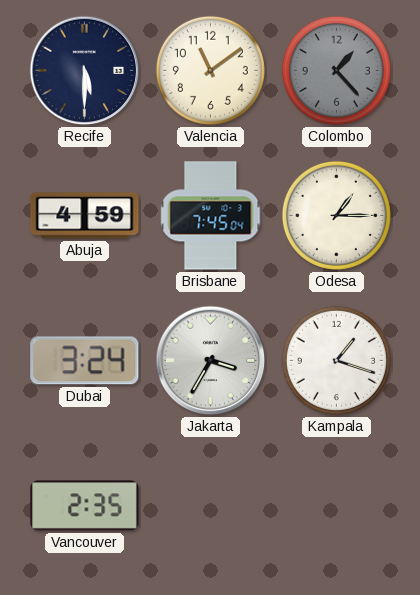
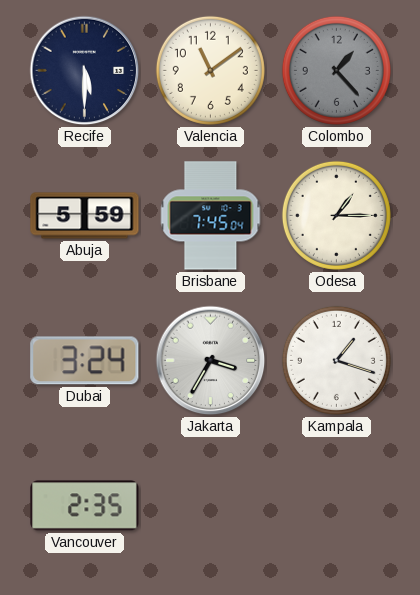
Abuja: 4:59 -> 5:59
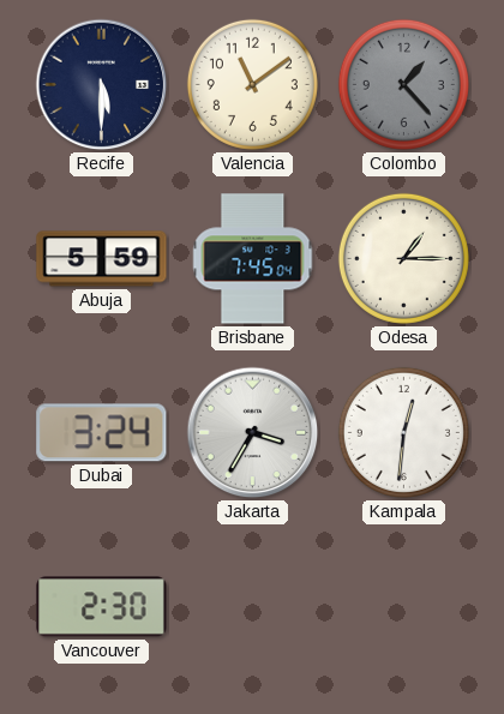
Kampala: 1:18 -> 12:31
Vancouver: 2:35 -> 2:30
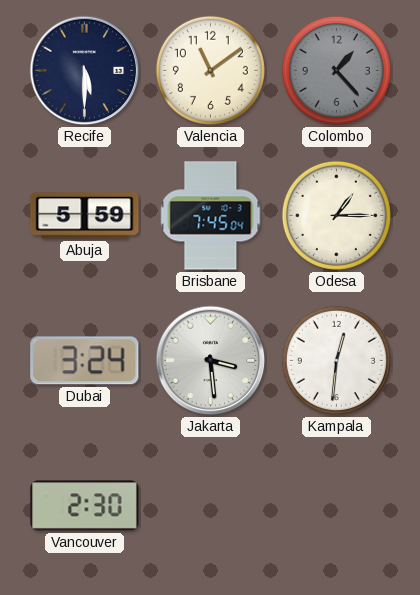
Jakarta: 3:35 -> 3:29
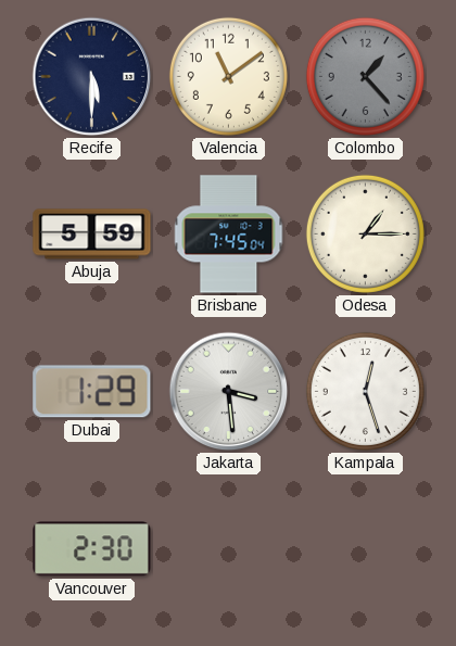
Dubai: 3:24 -> 1:29
Kampala: 12:31 -> 12:27
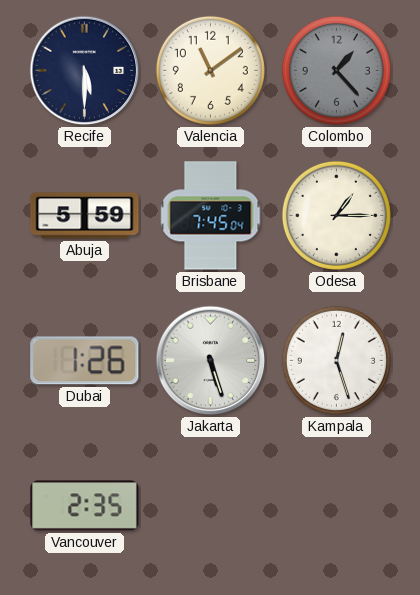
Dubai: 1:29 -> 1:26
Jakarta: 3:29 -> 5:27
Vancouver: 2:30 -> 2:35
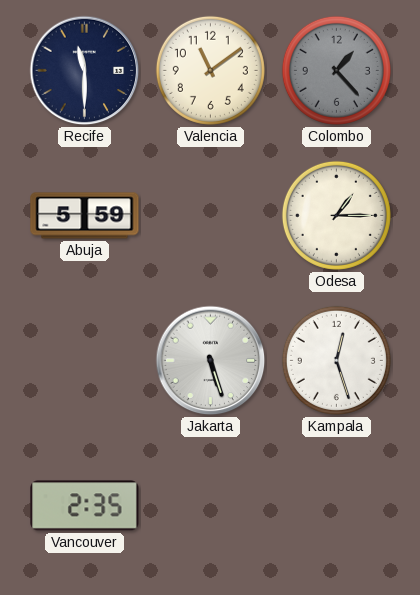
Recife: 5:30 -> 11:30
Brisbane: 7:45 -> none
Dubai: 1:26 -> none
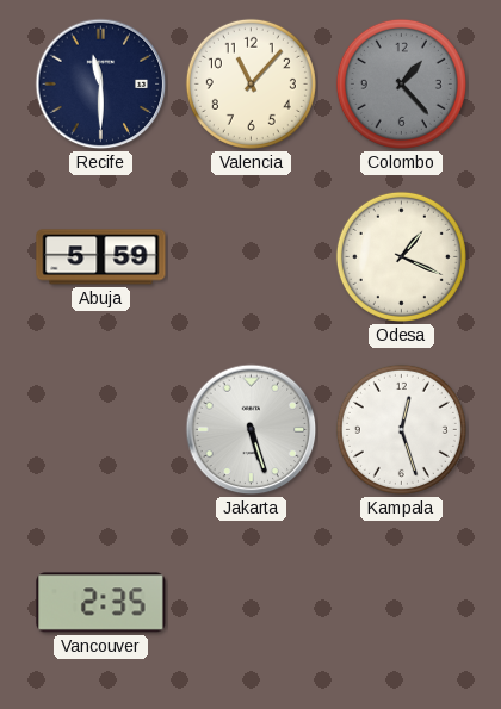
Valencia: 11:09 -> 11:07
Odesa: 1:15 -> 1:19
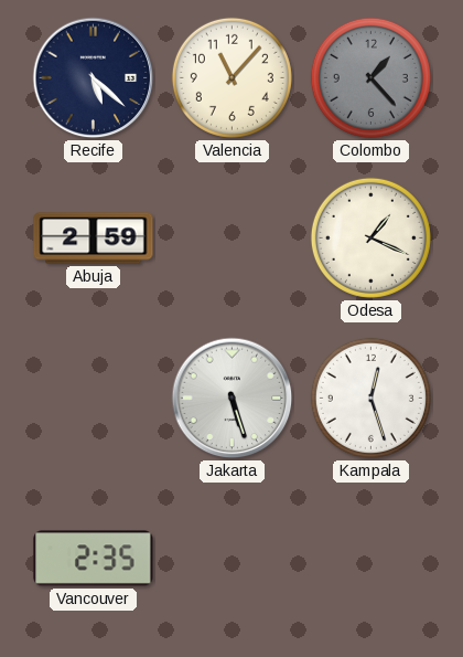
Recife: 11:30 -> 5:22
Abuja: 5:59 -> 2:59
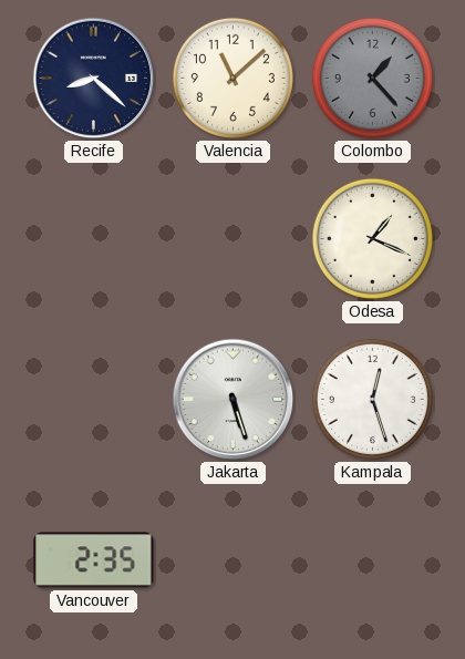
Recife: 5:22 -> 8:22
Valencia: 11:07 -> 11:08
Abuja: 2:59 -> none
